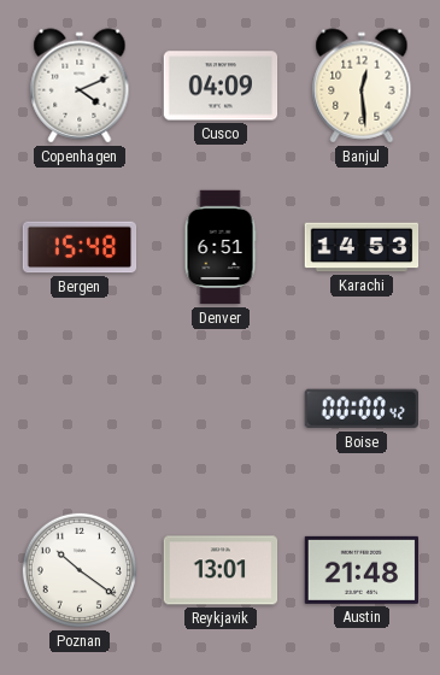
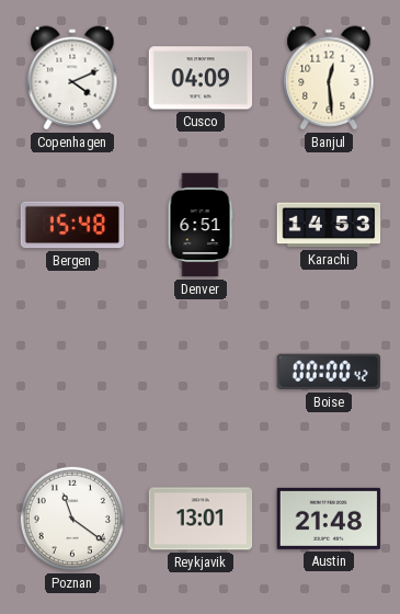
Poznan: 10:21 -> 11:21
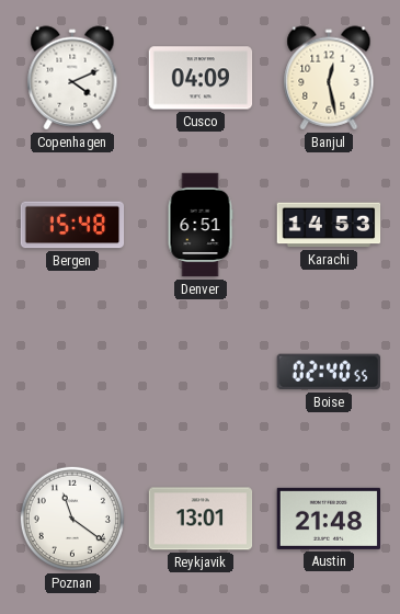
Banjul: 12:29 -> 12:28
Boise: 00:00 -> 02:40
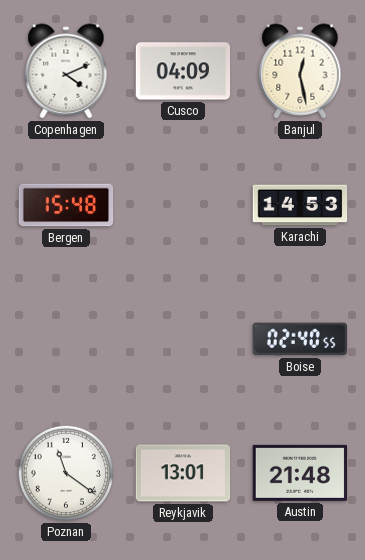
Denver: 6:51 -> none
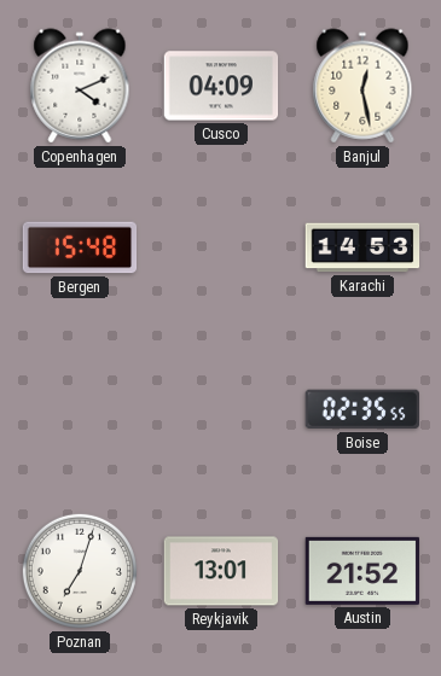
Boise: 02:40 -> 02:35
Poznan: 11:21 -> 7:03
Austin: 21:48 -> 21:52
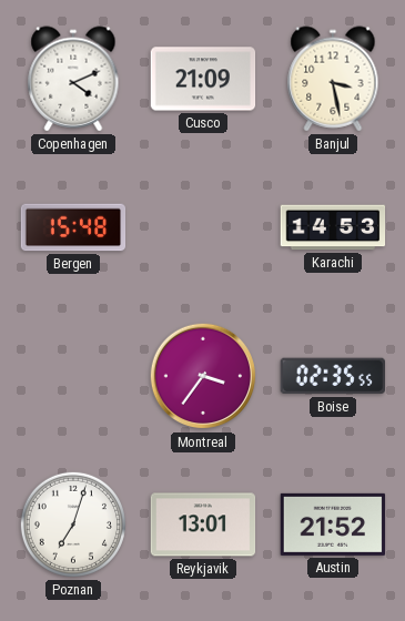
Cusco: 04:09 -> 21:09
Banjul: 12:28 -> 3:28
Montreal: none -> 3:36
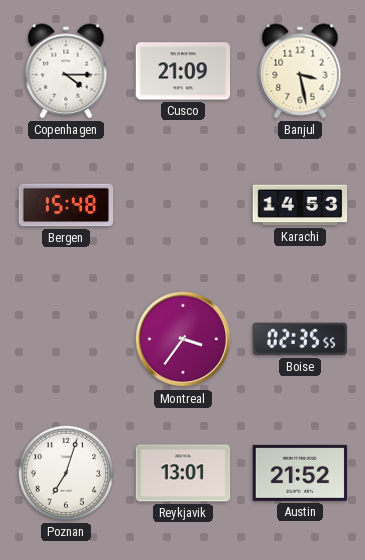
Copenhagen: 4:11 -> 4:15
